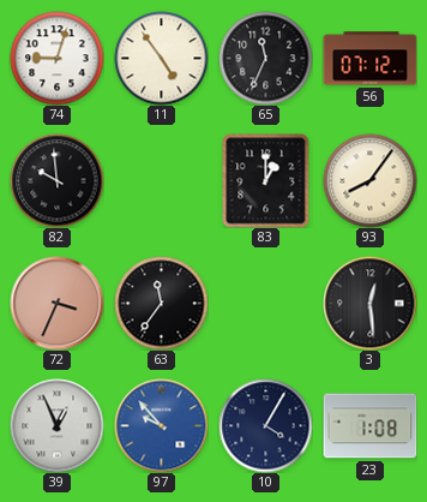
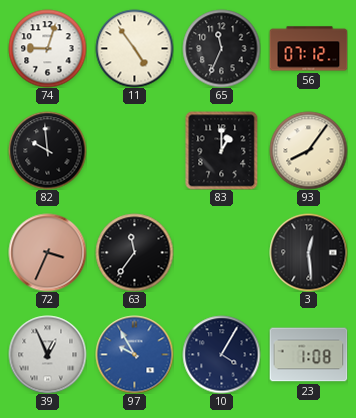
97: 9:53 -> 9:55
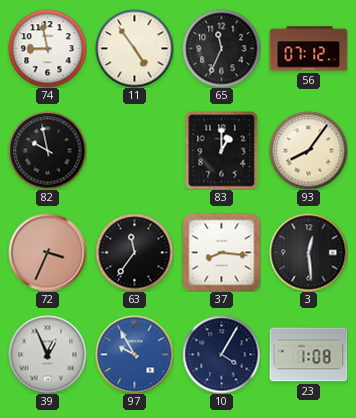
74: 9:03 -> 8:58
82: 9:59 -> 9:58
37: none -> 8:16
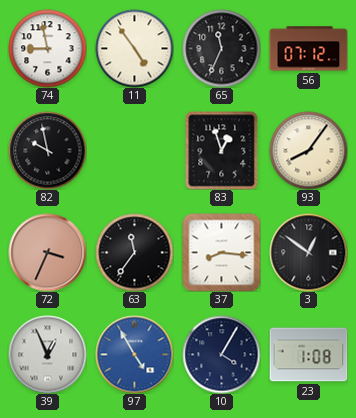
83: 1:00 -> 12:57
3: 12:29 -> 12:51
97: 9:55 -> 4:55
